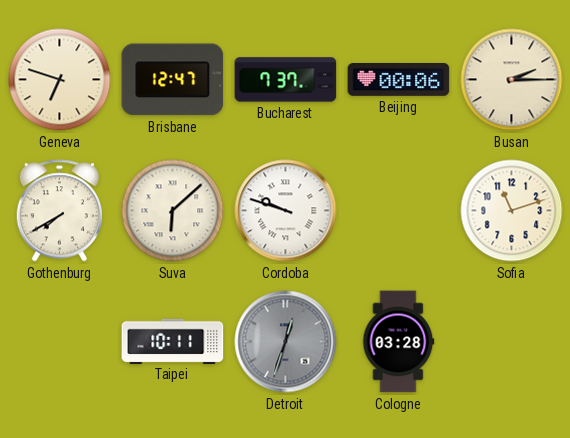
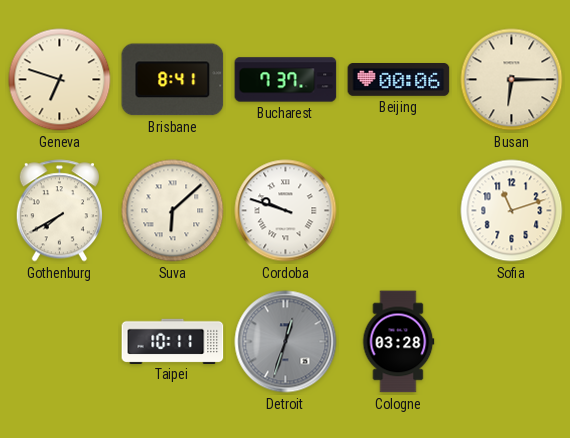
Brisbane: 12:47 -> 8:41
Busan: 2:15 -> 6:15
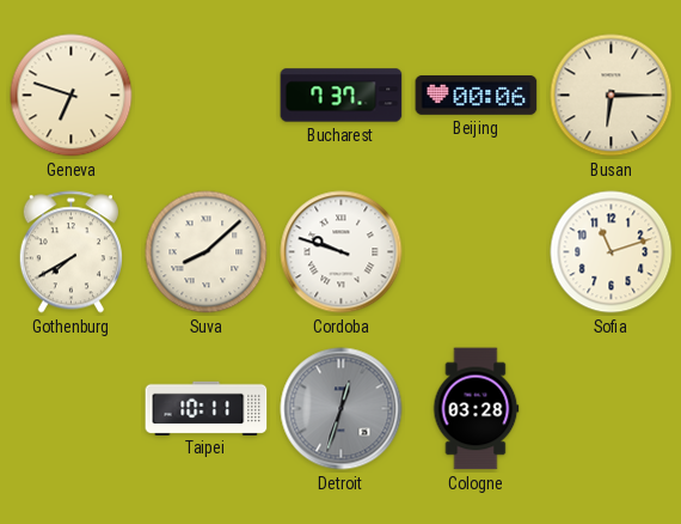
Brisbane: 8:41 -> none
Suva: 6:08 -> 8:08
